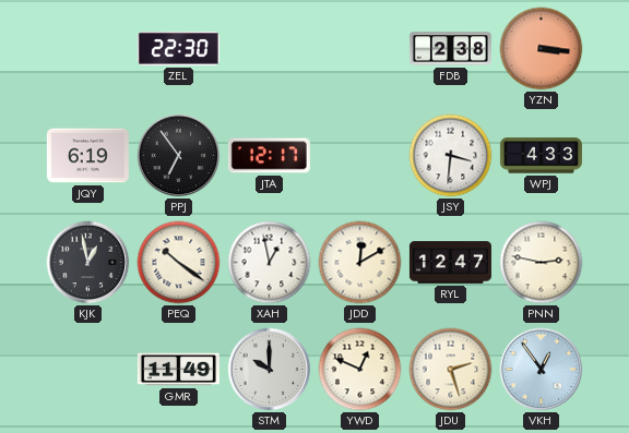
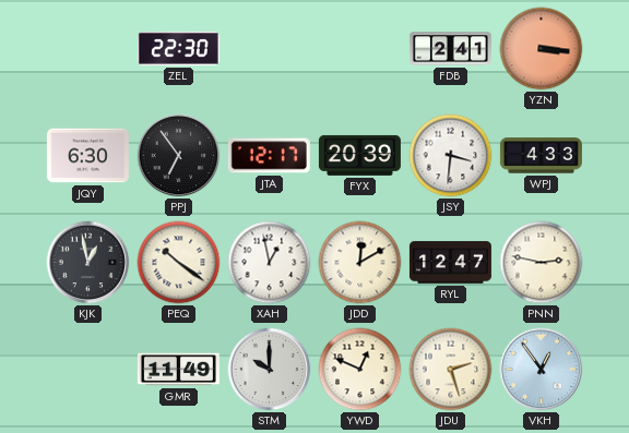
FDB: 2:38 -> 2:41
JQY: 6:19 -> 6:30
FYX: none -> 20:39
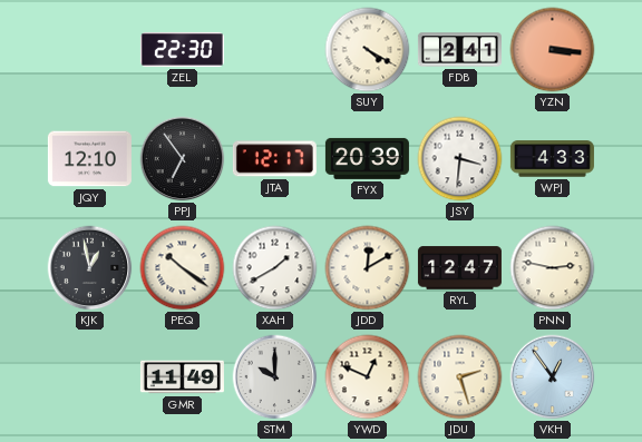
SUY: none -> 4:20
JQY: 6:30 -> 12:10
XAH: 12:58 -> 1:40
